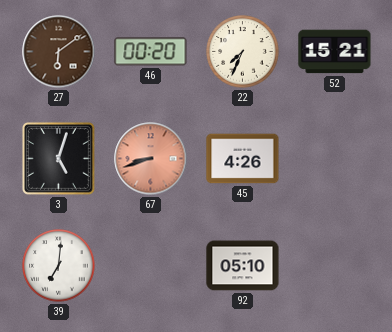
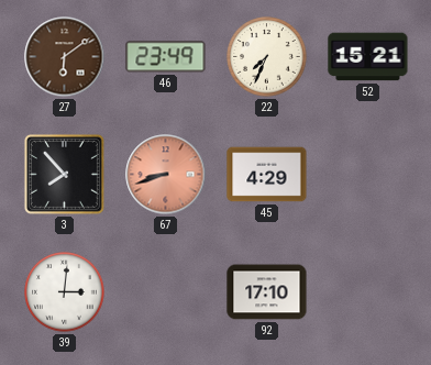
46: 00:20 -> 23:49
3: 5:03 -> 7:53
45: 4:26 -> 4:29
39: 7:01 -> 3:01
92: 05:10 -> 17:10
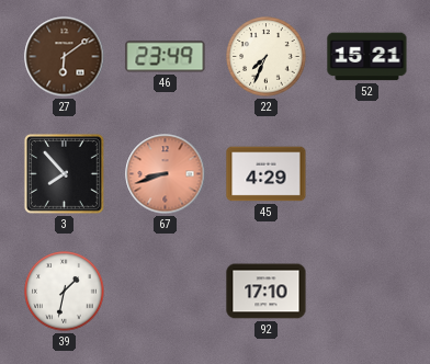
39: 3:01 -> 1:32
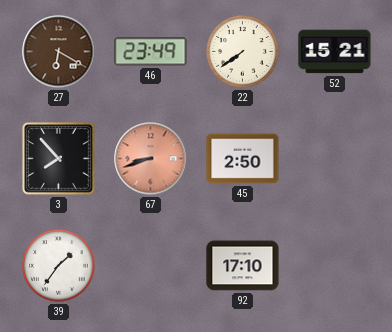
27: 6:09 -> 6:20
22: 7:34 -> 7:39
45: 4:29 -> 2:50
39: 1:32 -> 1:36
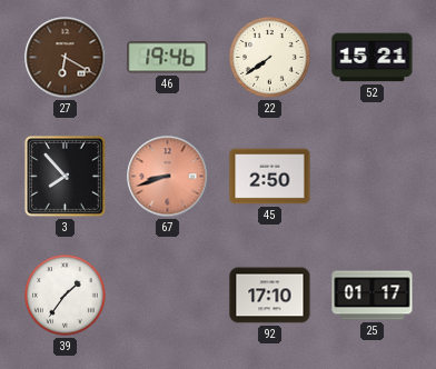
46: 23:49 -> 19:46
25: none -> 01:17
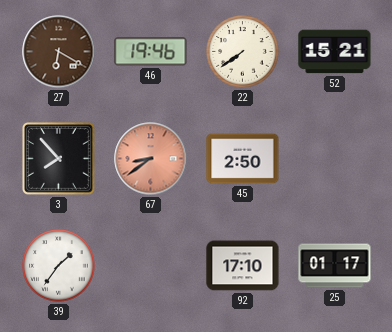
67: 8:42 -> 8:39
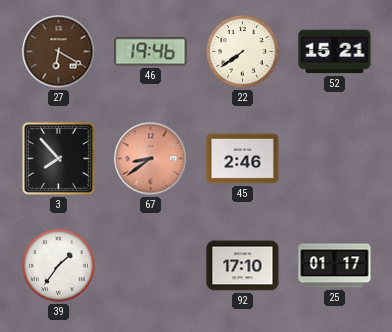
45: 2:50 -> 2:46
